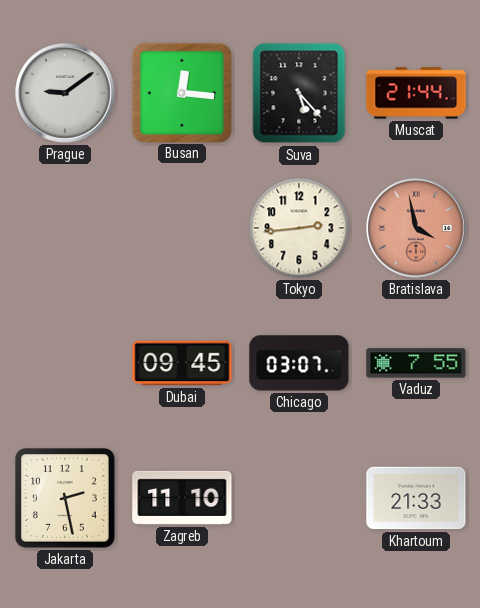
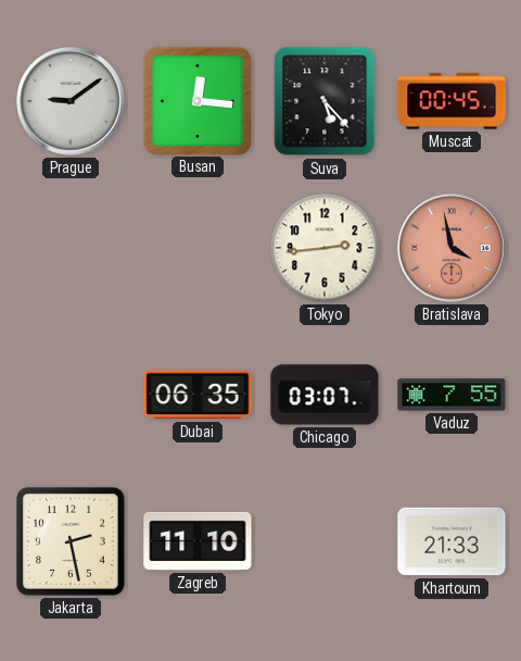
Muscat: 21:44 -> 00:45
Dubai: 09:45 -> 06:35
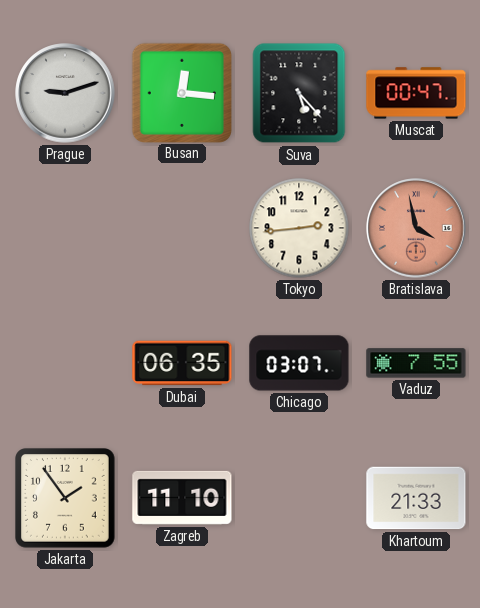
Prague: 9:09 -> 9:12
Muscat: 00:45 -> 00:47
Jakarta: 2:28 -> 1:54
